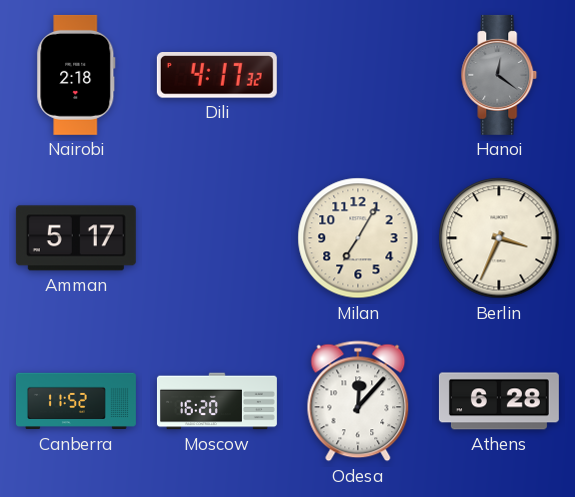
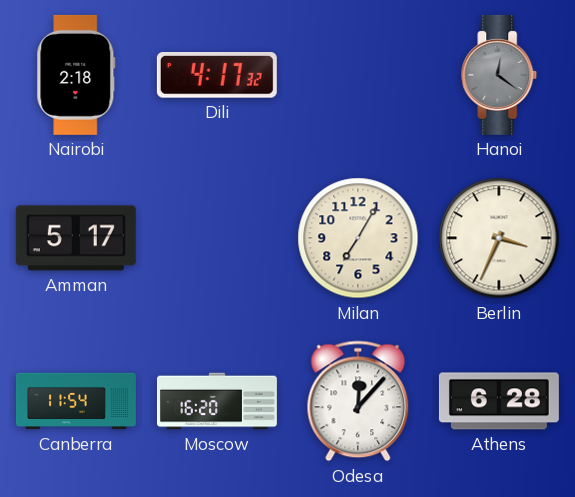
Canberra: 11:52 -> 11:54
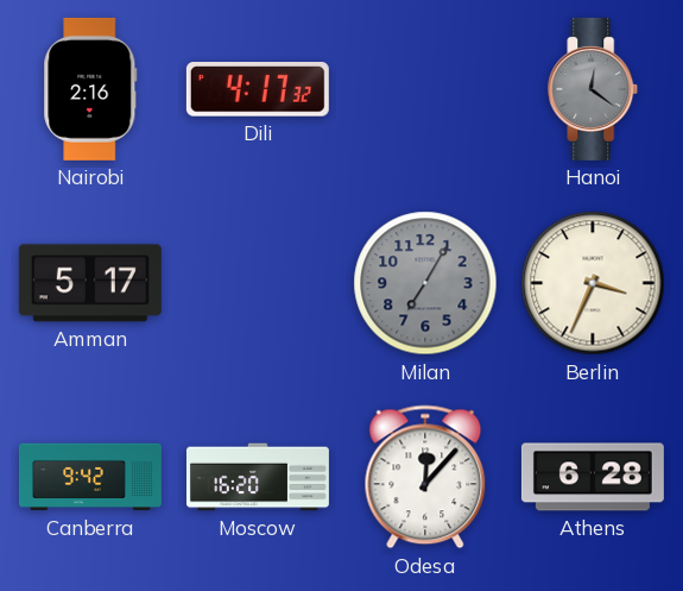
Nairobi: 2:18 -> 2:16
Milan dial: cream -> grey
Canberra: 11:54 -> 9:42
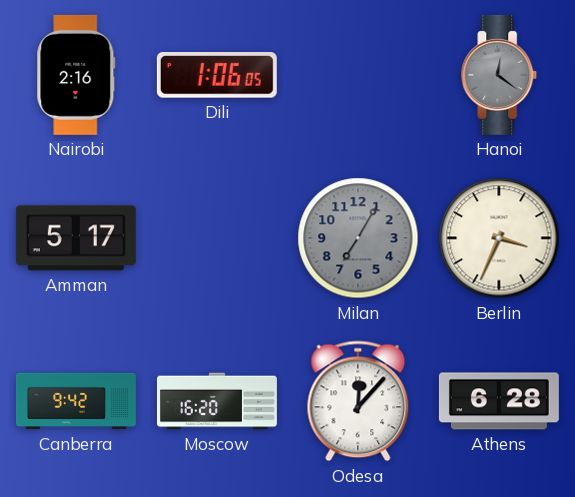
Dili: 4:17 -> 1:06
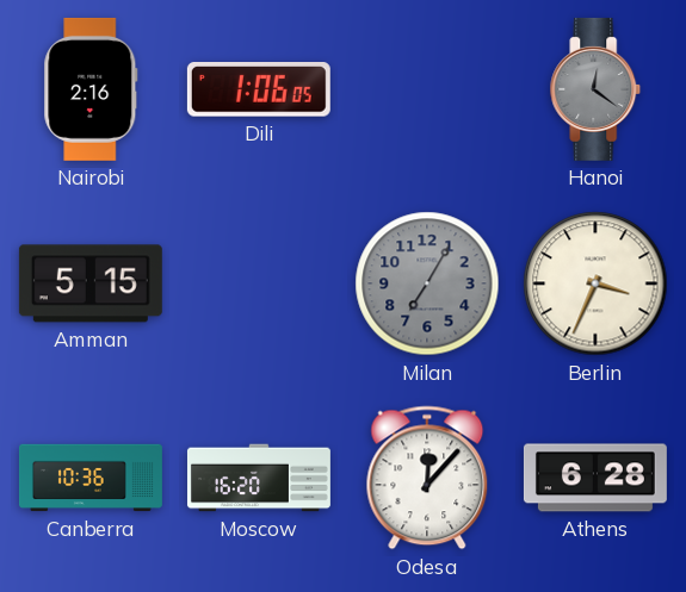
Amman: 5:17 -> 5:15
Canberra: 9:42 -> 10:36
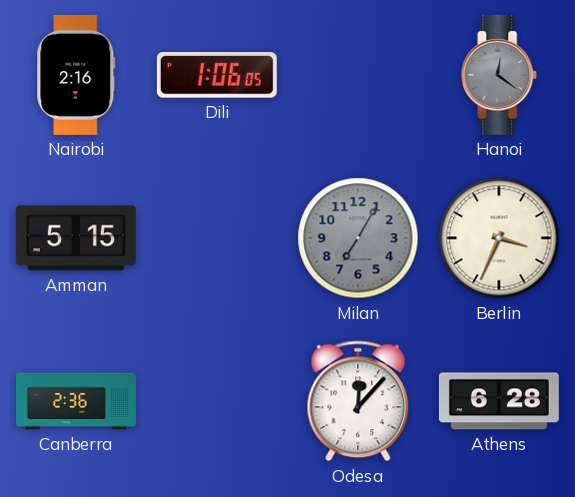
Canberra: 10:36 -> 2:36
Moscow: 16:20 -> none
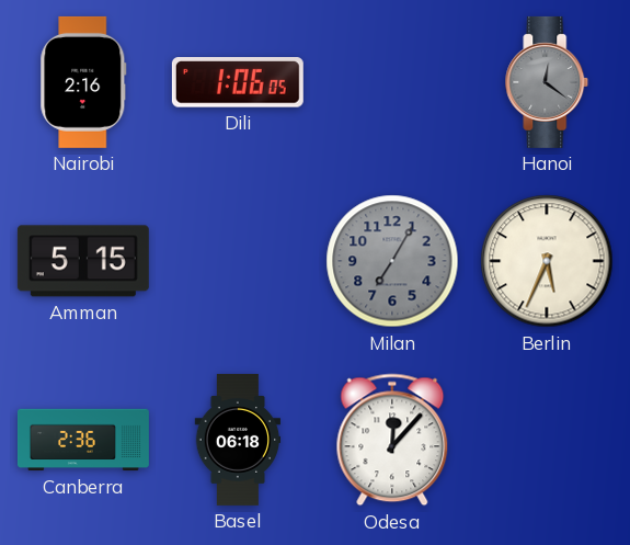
Berlin: 3:34 -> 5:34
Basel: none -> 06:18
Athens: 6:28 -> none
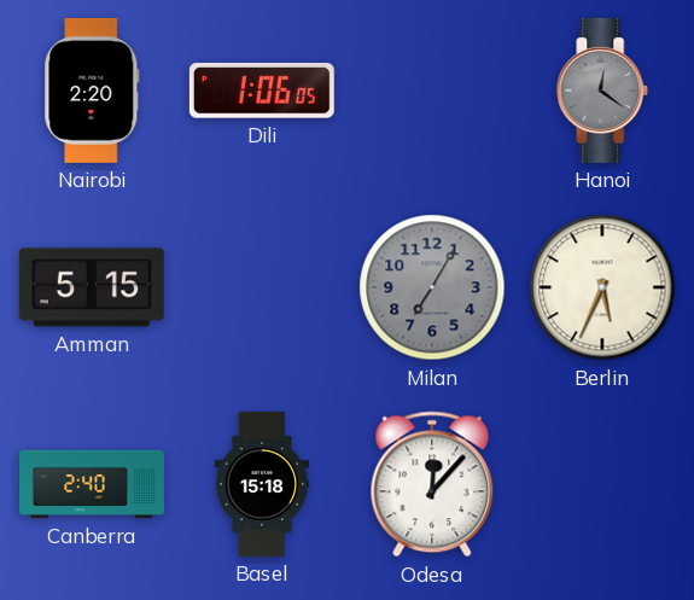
Nairobi: 2:16 -> 2:20
Canberra: 2:36 -> 2:40
Basel: 06:18 -> 15:18
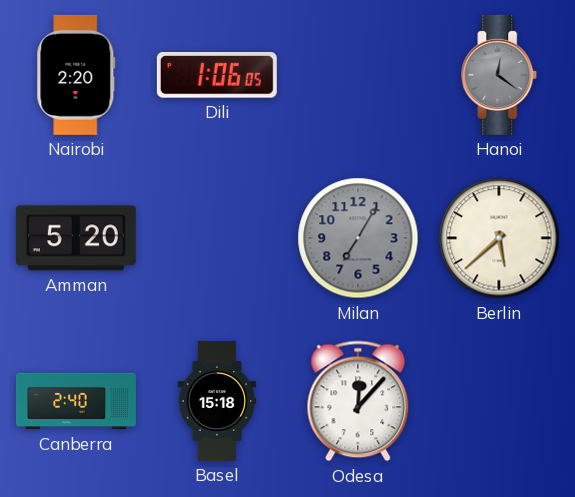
Amman: 5:15 -> 5:20
Berlin: 5:34 -> 5:38
